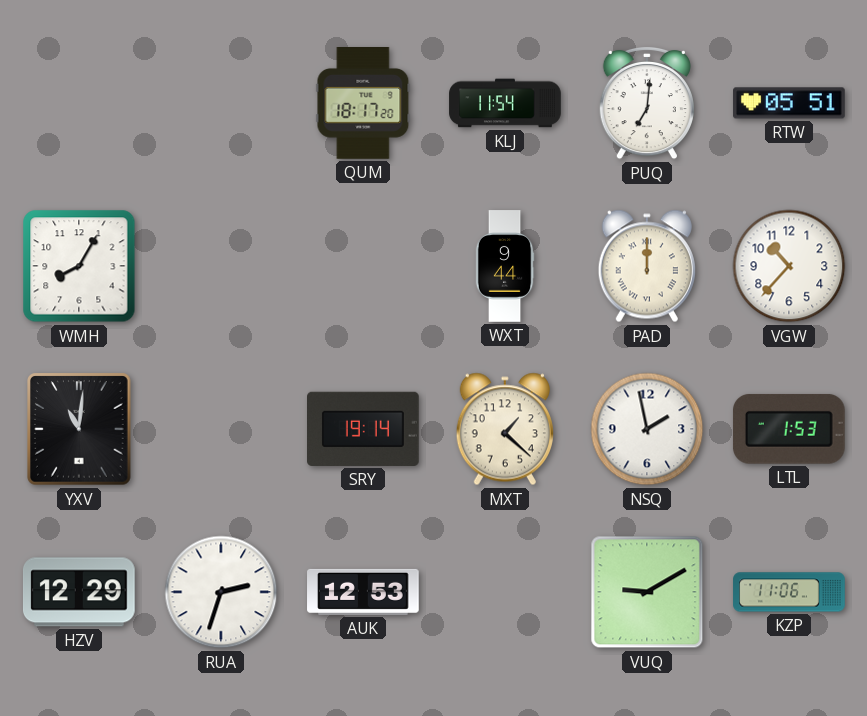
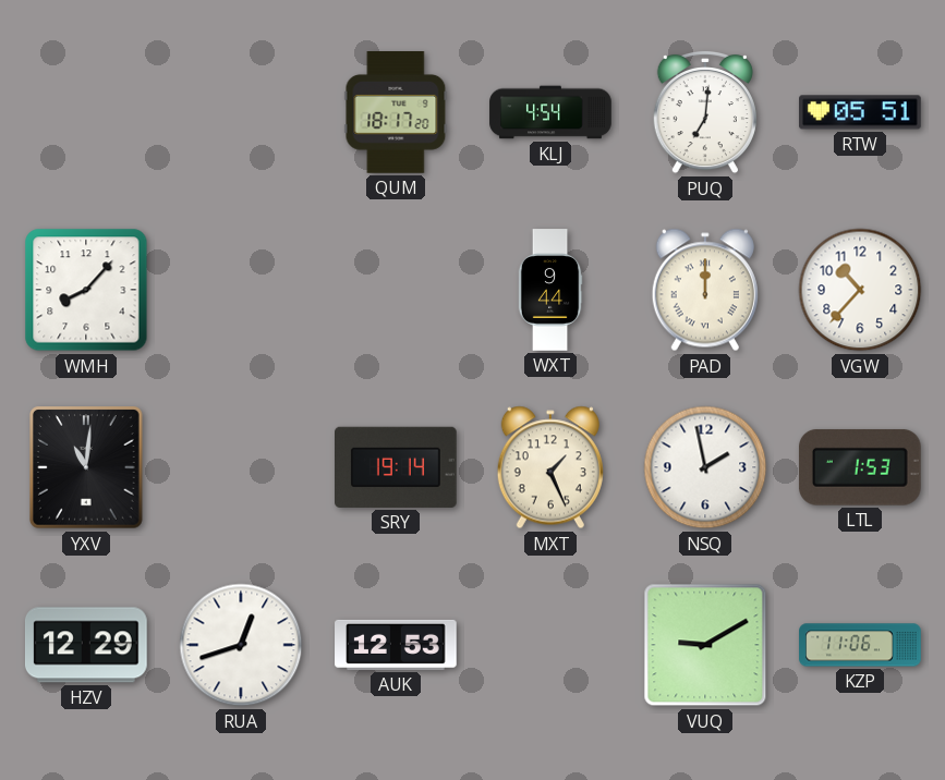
KLJ: 11:54 -> 4:54
WMH: 8:05 -> 8:07
MXT: 1:22 -> 1:26
RUA: 2:33 -> 12:42
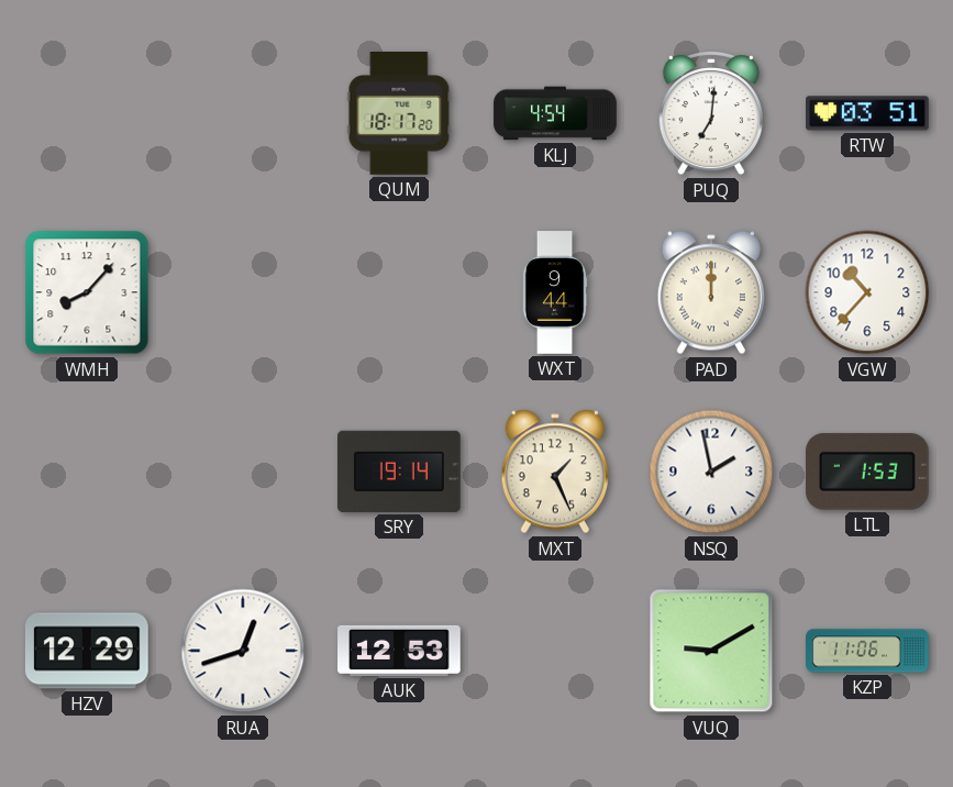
RTW: 05:51 -> 03:51
YXV: 11:01 -> none
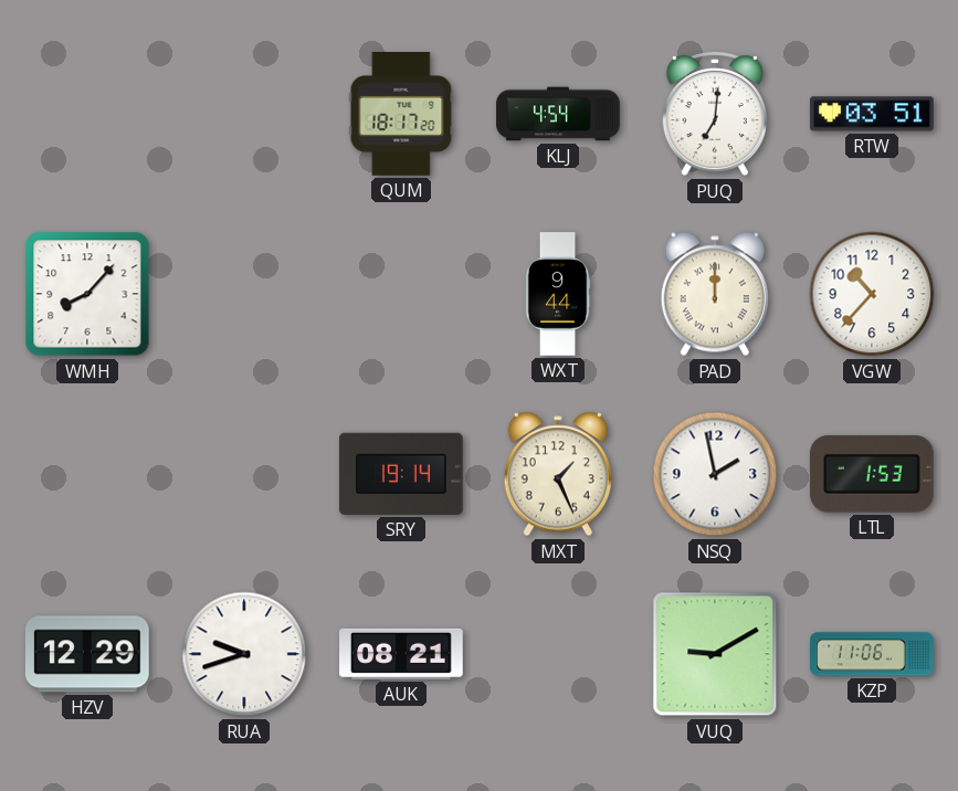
RUA: 12:42 -> 9:42
AUK: 12:53 -> 08:21
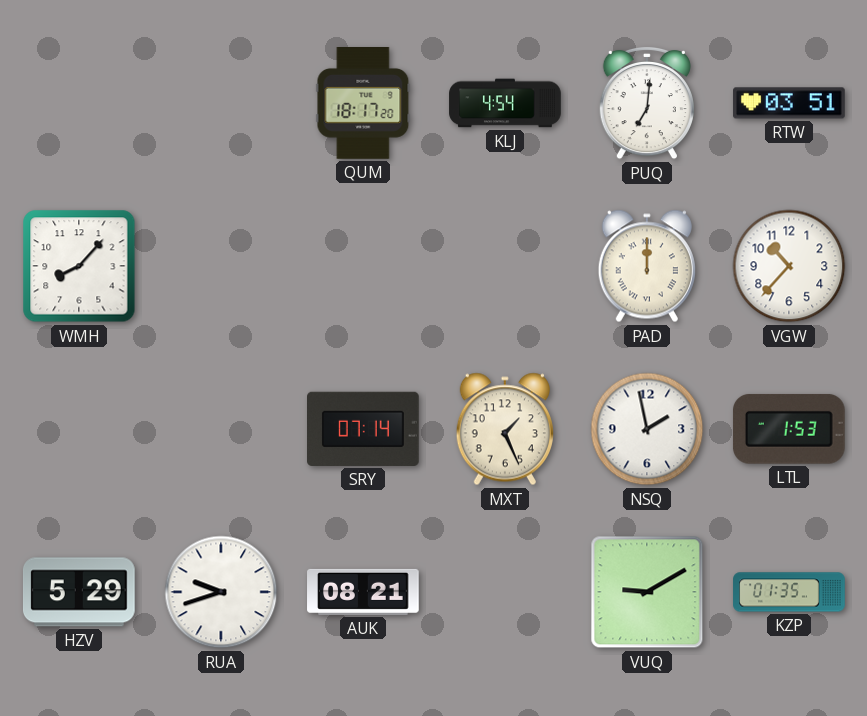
WXT: 9:44 -> none
SRY: 19:14 -> 07:14
HZV: 12:29 -> 5:29
KZP: 11:06 -> 01:35
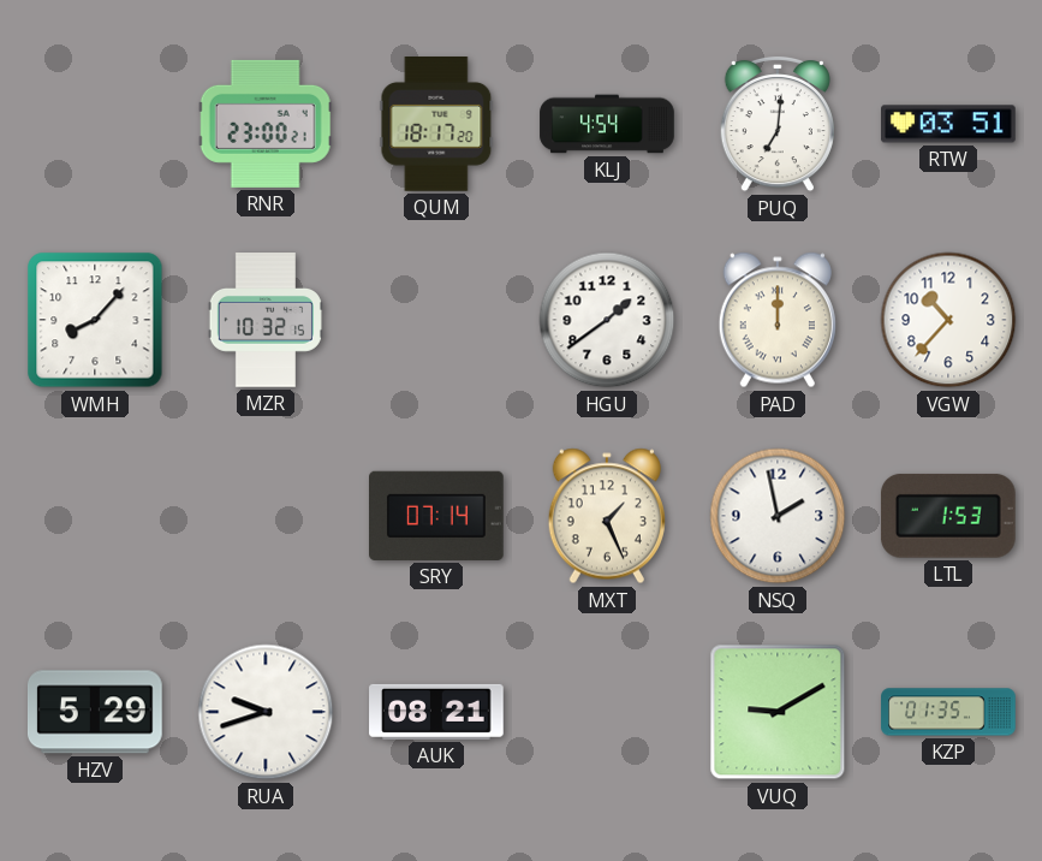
RNR: none -> 23:00
MZR: none -> 10:32
HGU: none -> 1:39
